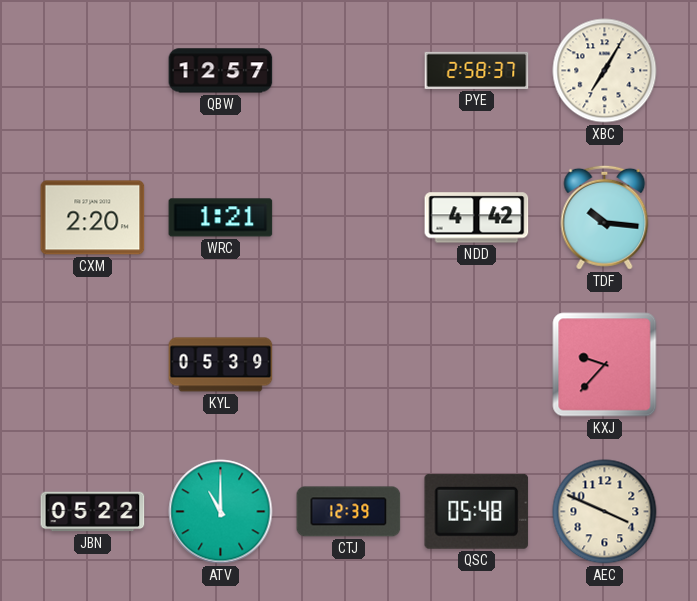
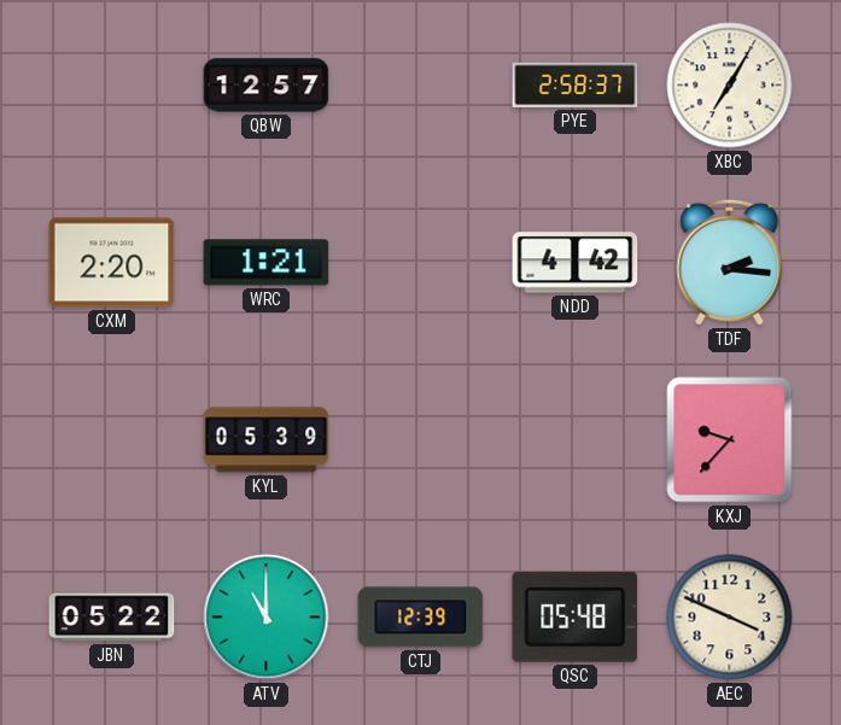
TDF: 10:16 -> 2:16
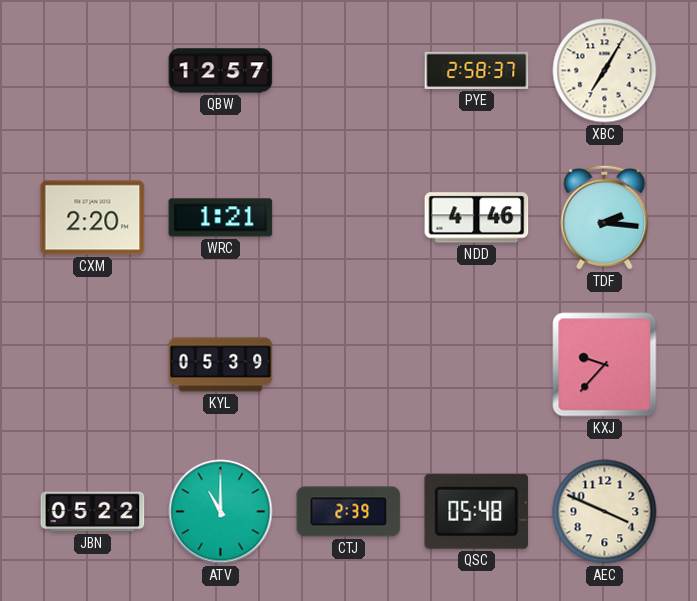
NDD: 4:42 -> 4:46
CTJ: 12:39 -> 2:39
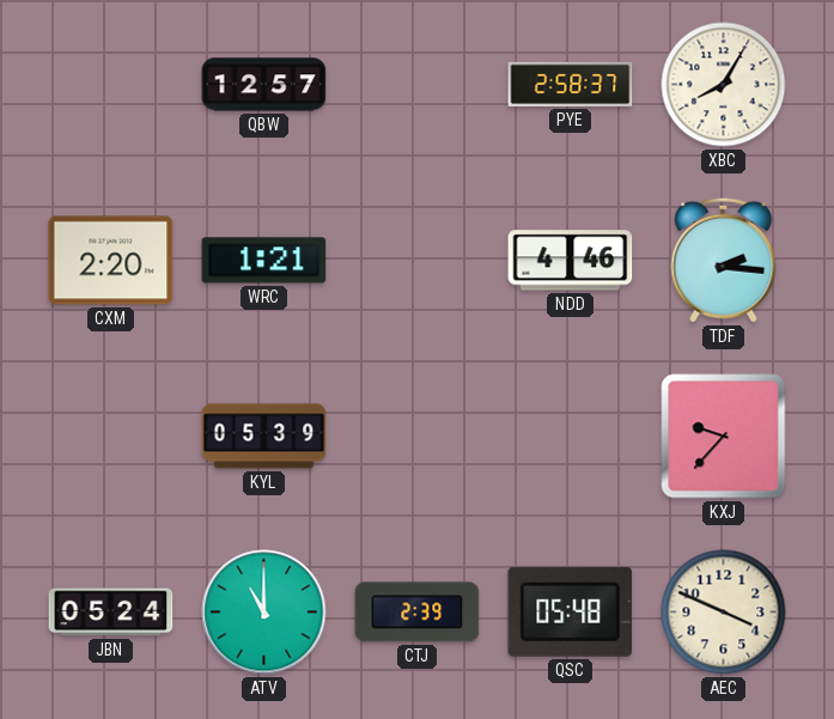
XBC: 7:05 -> 8:05
JBN: 05:22 -> 05:24
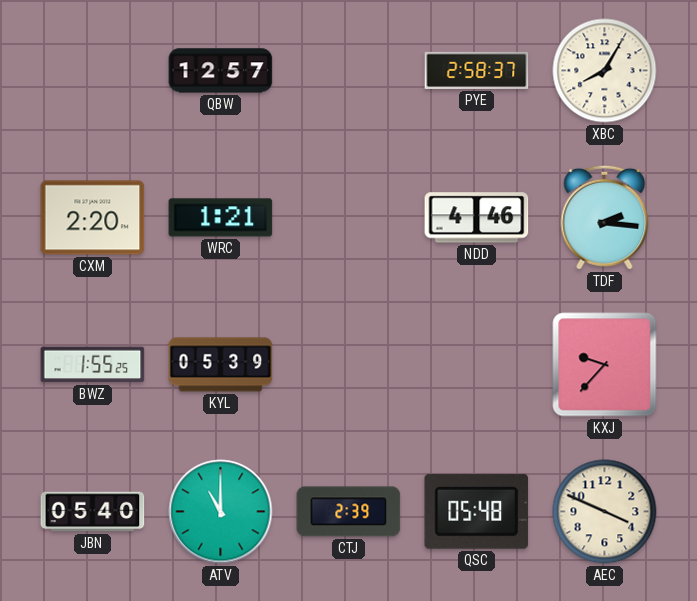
BWZ: none -> 1:55
JBN: 05:24 -> 05:40
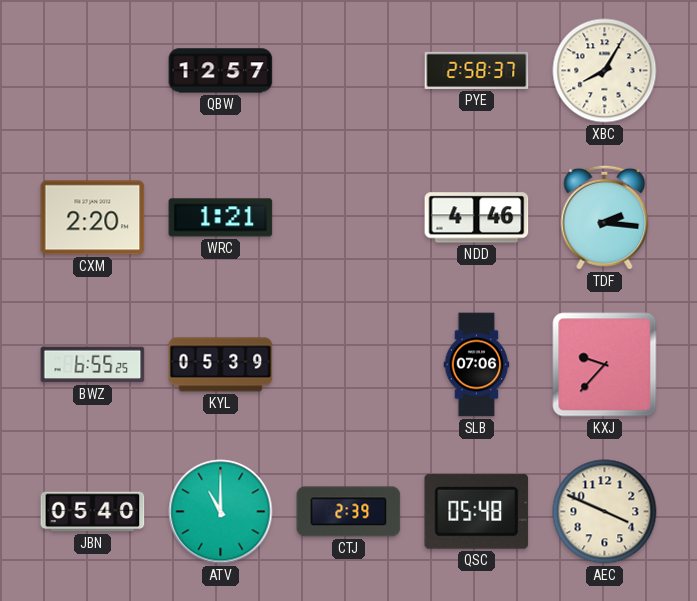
BWZ: 1:55 -> 6:55
SLB: none -> 07:06
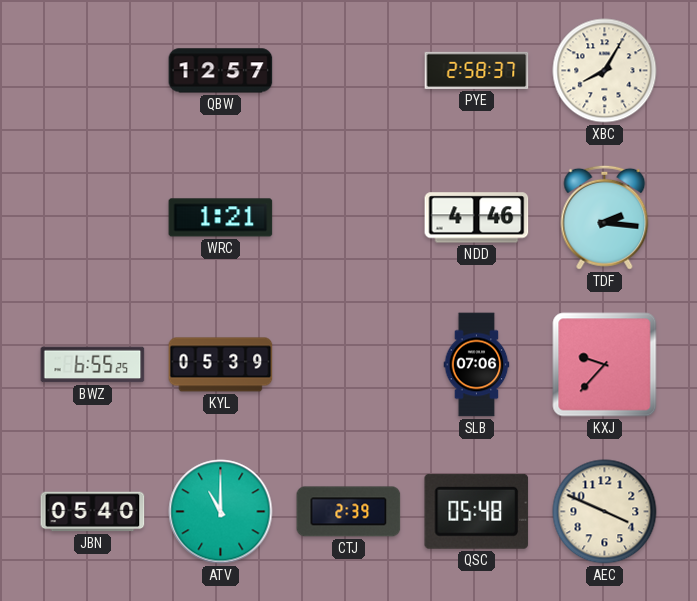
CXM: 2:20 -> none
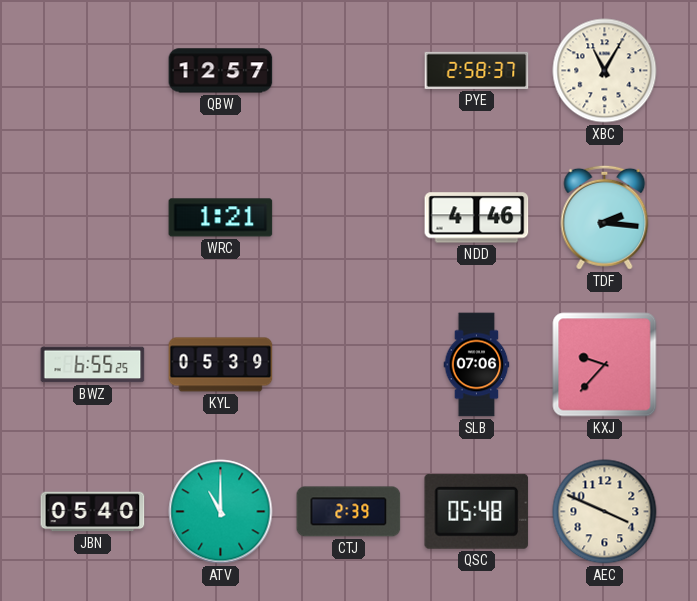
XBC: 8:05 -> 11:05
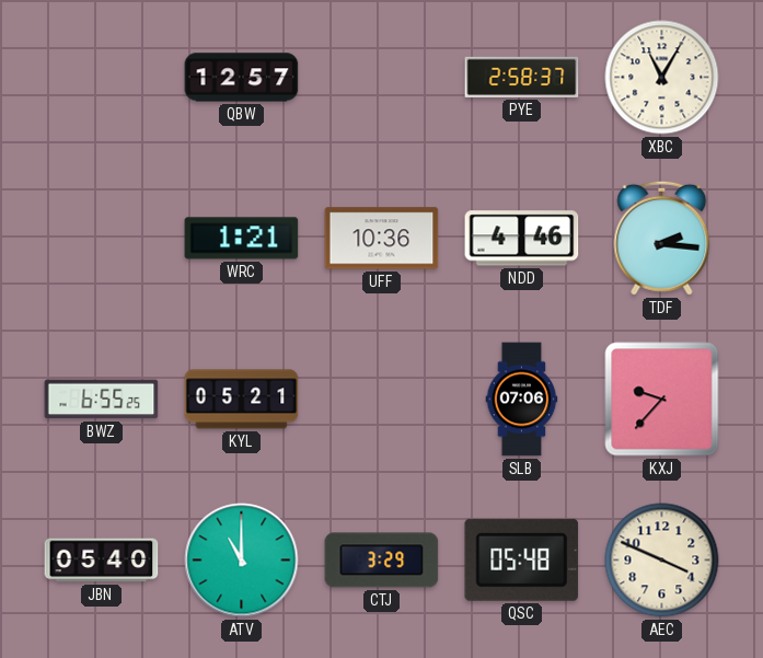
UFF: none -> 10:36
KYL: 05:39 -> 05:21
CTJ: 2:39 -> 3:29
